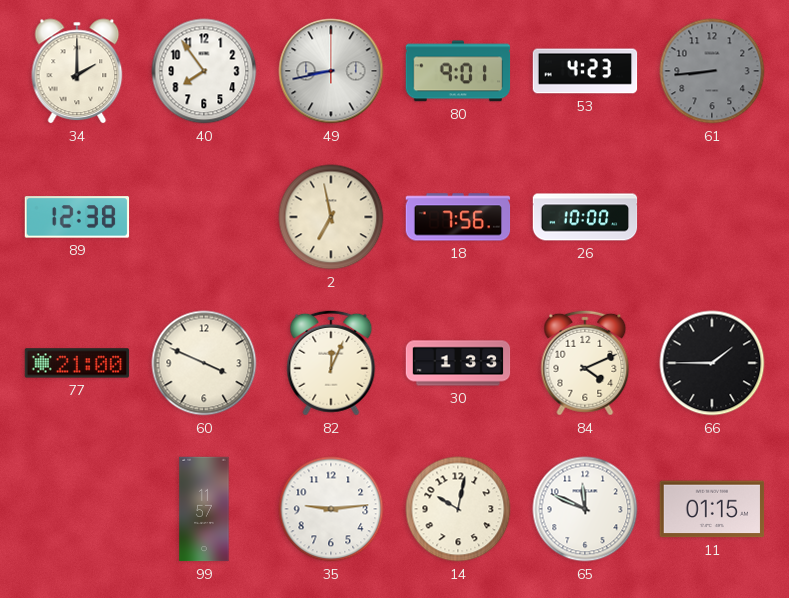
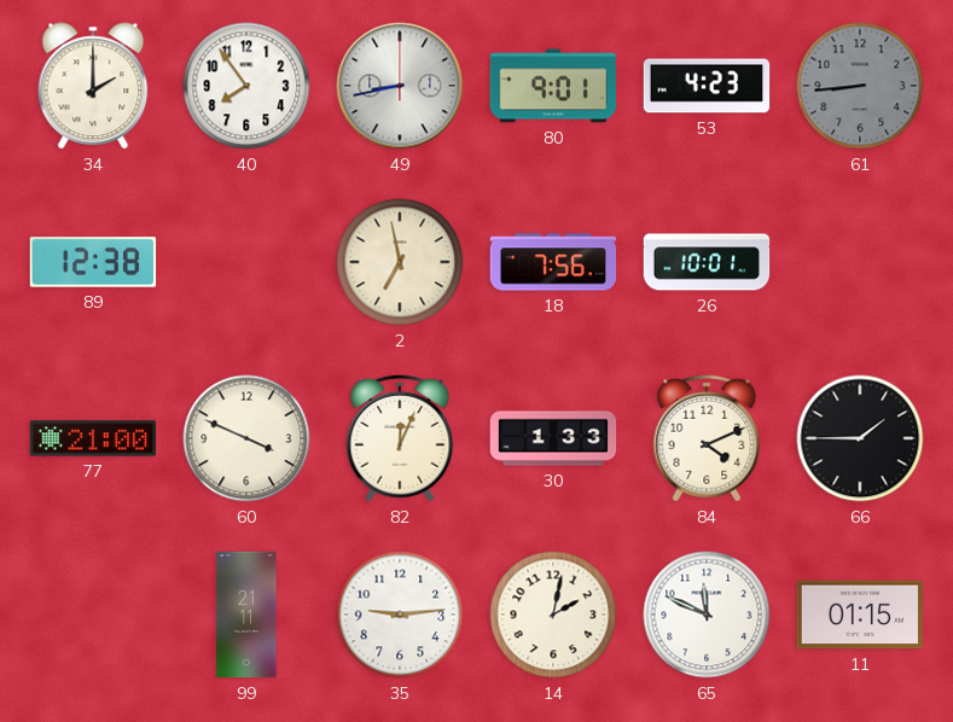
26: 10:00 -> 10:01
99: 11:57 -> 21:11
14: 10:02 -> 2:02
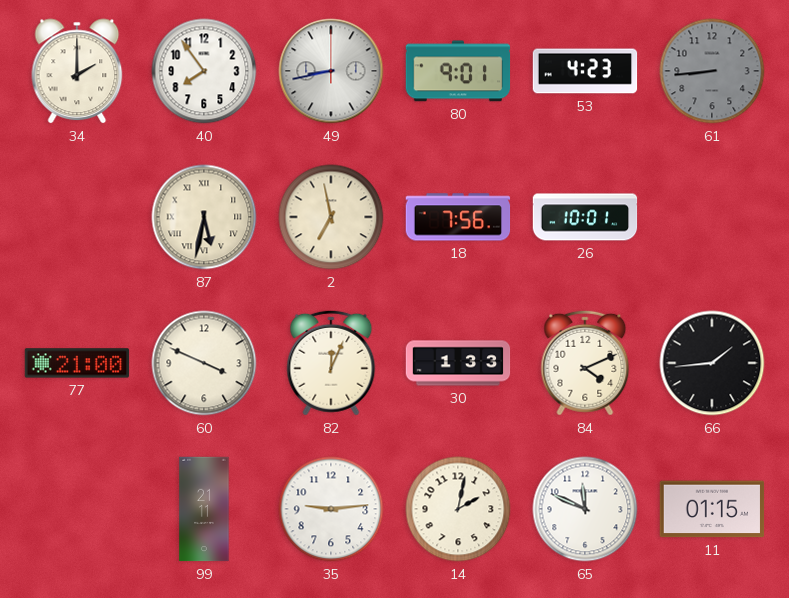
89: 12:38 -> none
87: none -> 5:32
66: 1:45 -> 1:44
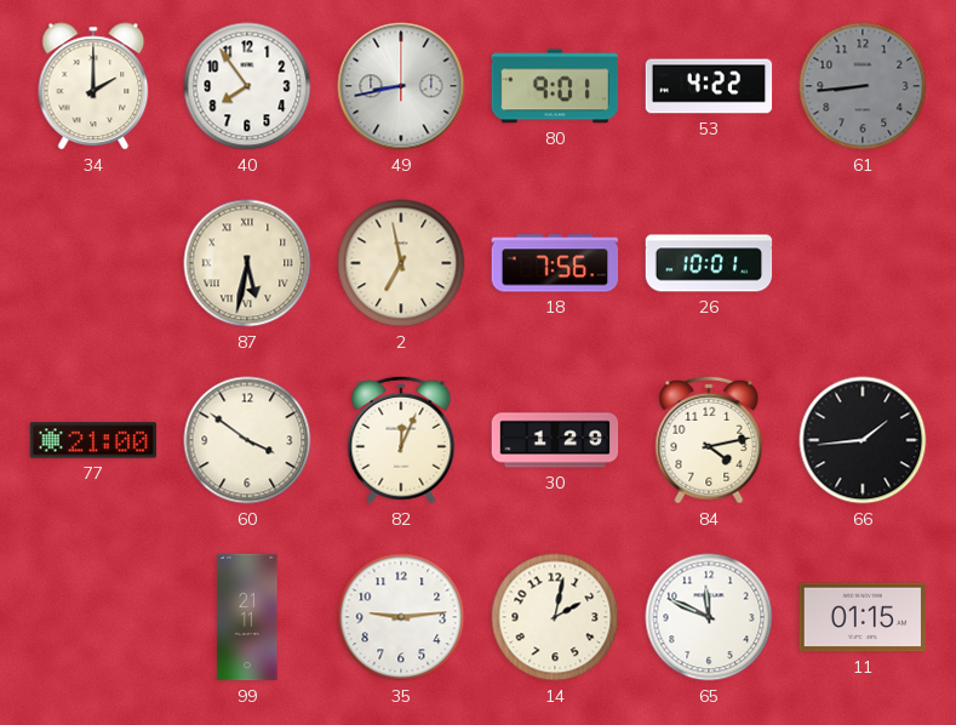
53: 4:23 -> 4:22
60: 3:49 -> 3:51
30: 1:33 -> 1:29
84: 4:11 -> 4:13
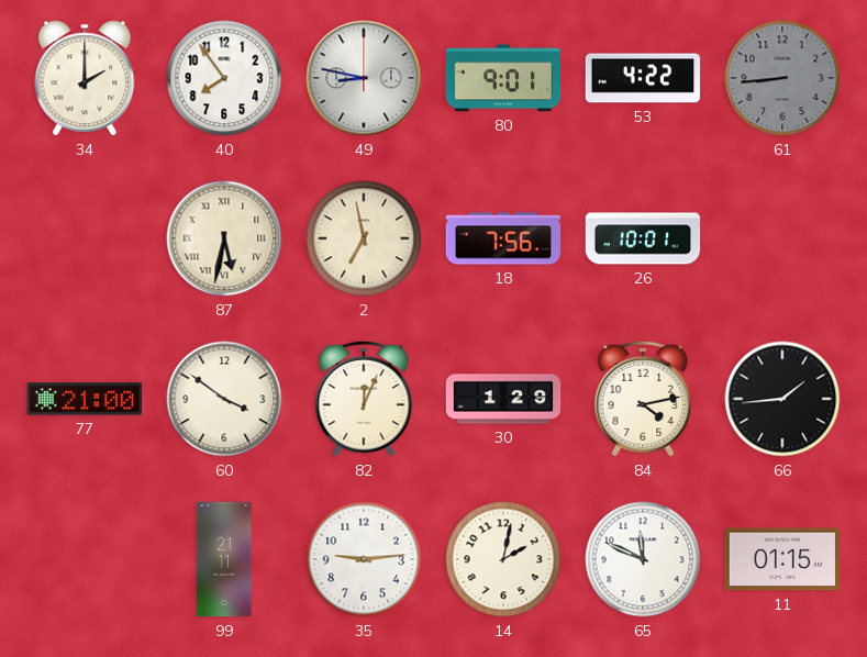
49: 8:43 -> 8:47
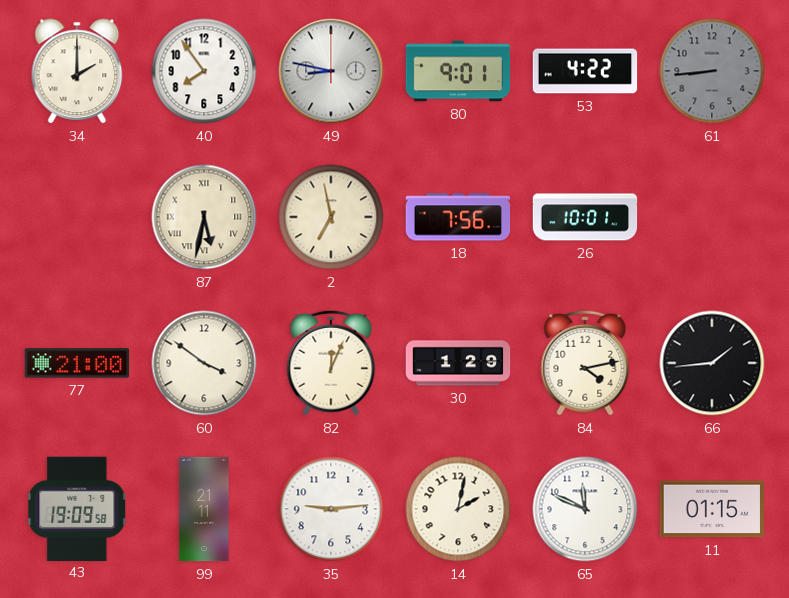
43: none -> 19:09
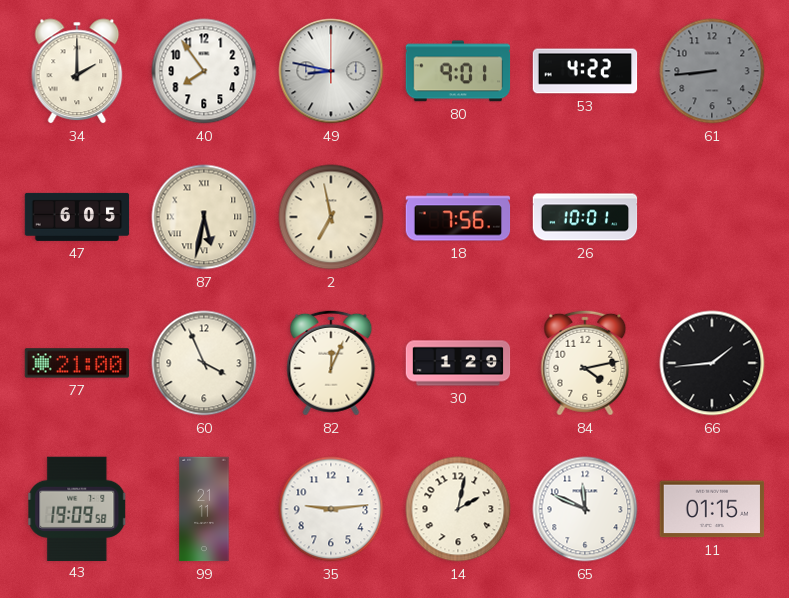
47: none -> 6:05
60: 3:51 -> 3:56
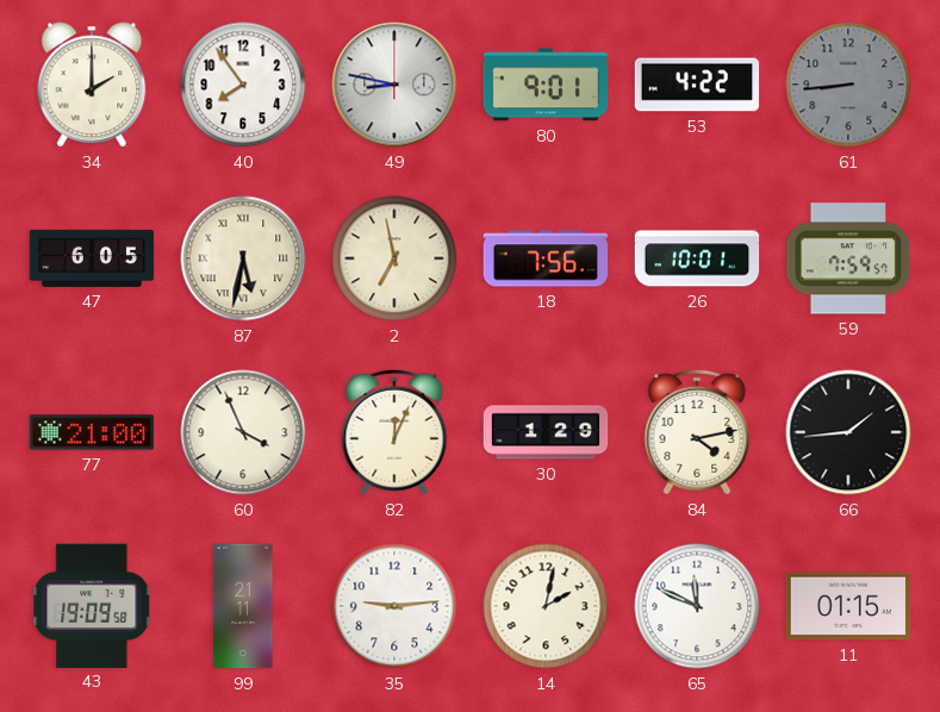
59: none -> 7:59
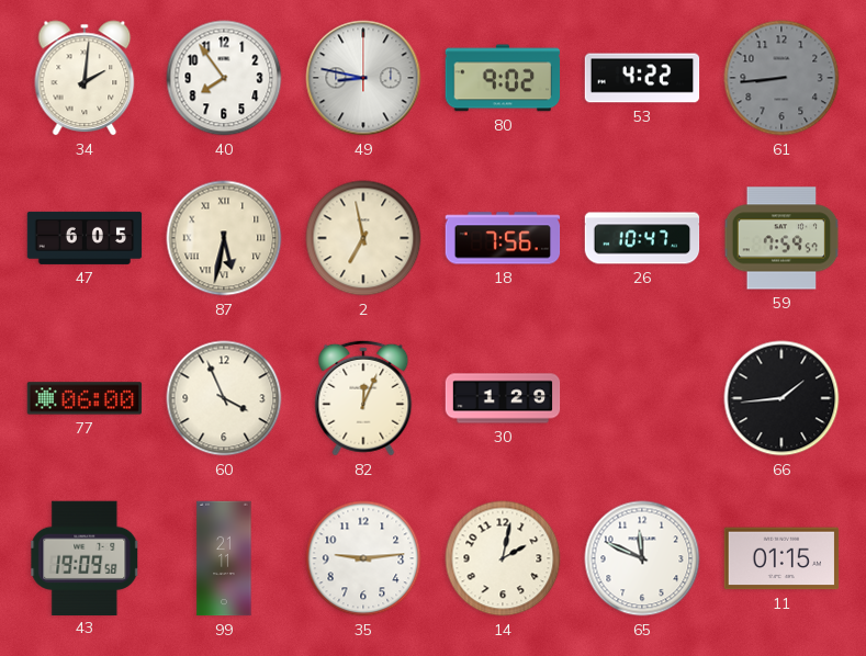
34: 2:00 -> 2:01
80: 9:01 -> 9:02
26: 10:01 -> 10:47
77: 21:00 -> 06:00
84: 4:13 -> none
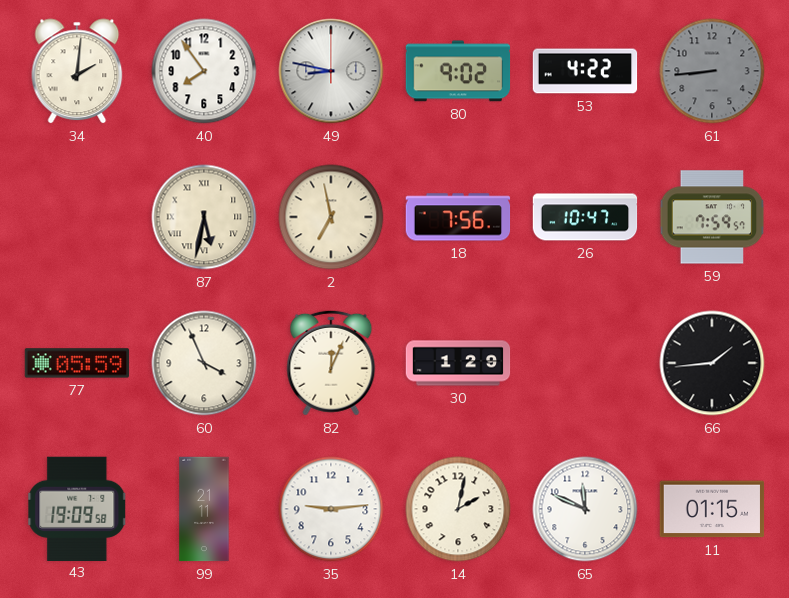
47: 6:05 -> none
77: 06:00 -> 05:59
